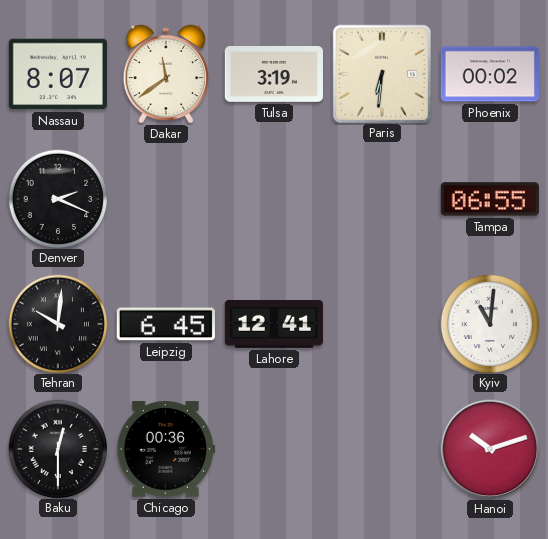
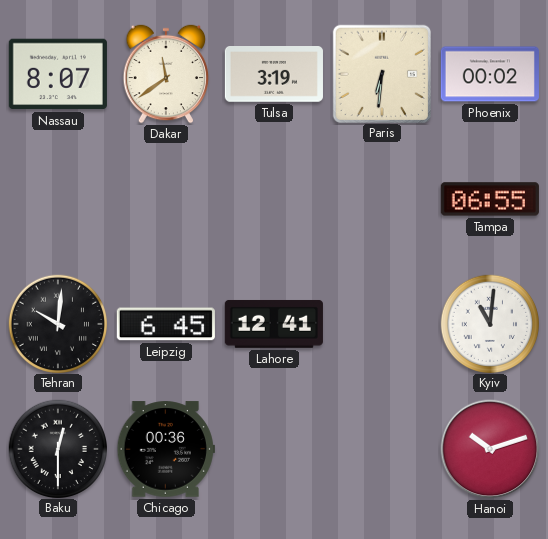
Denver: 2:19 -> none
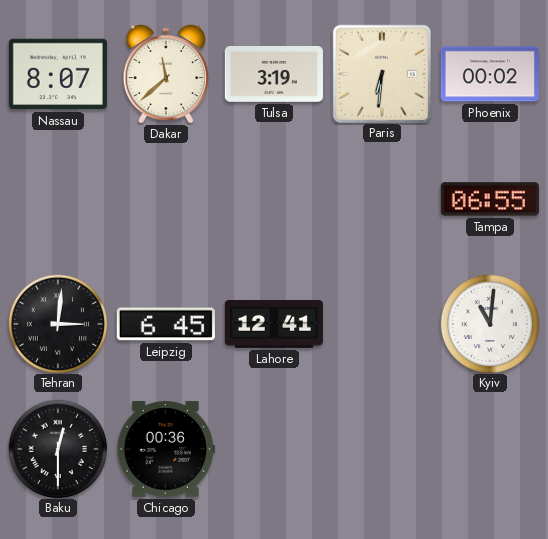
Dakar: 11:39 -> 11:38
Tehran: 10:01 -> 3:01
Hanoi: 10:12 -> none
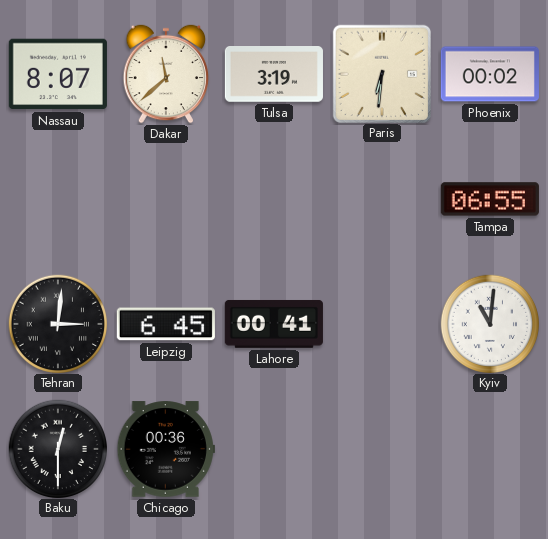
Lahore: 12:41 -> 00:41
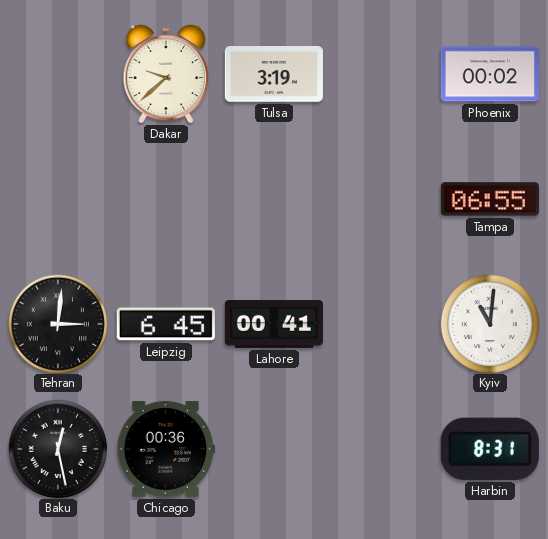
Nassau: 8:07 -> none
Dakar: 11:38 -> 9:38
Paris: 6:31 -> none
Baku: 12:30 -> 12:28
Harbin: none -> 8:31
